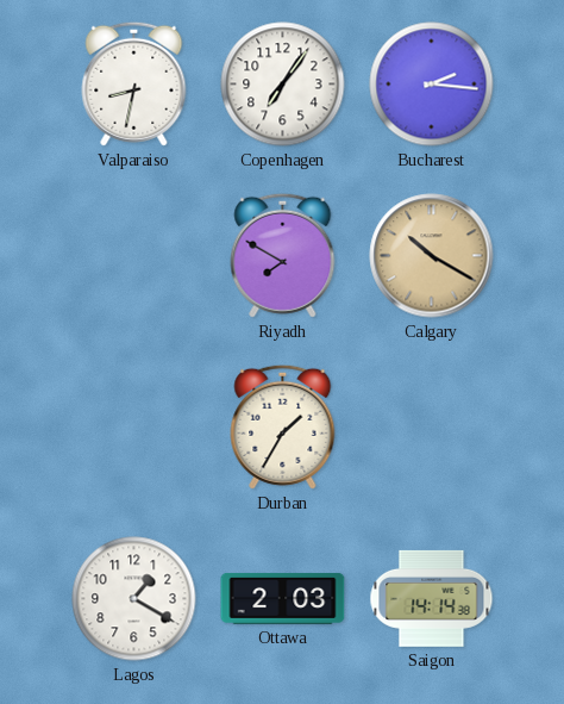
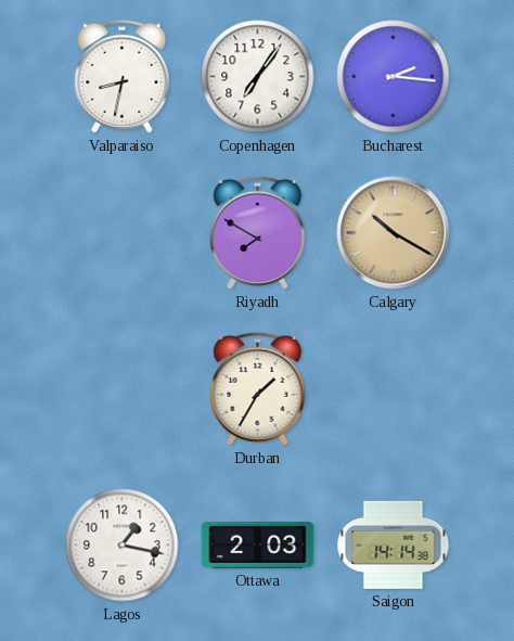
Lagos: 1:20 -> 1:17
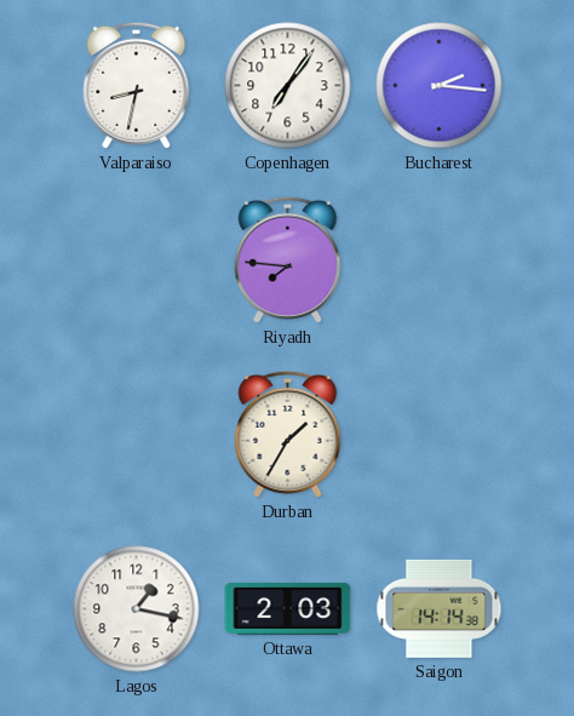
Riyadh: 7:50 -> 7:46
Calgary: 10:20 -> none
